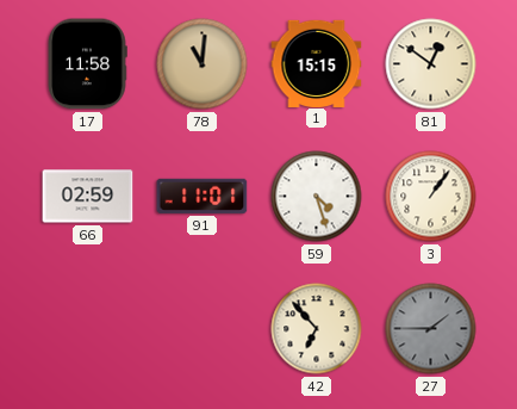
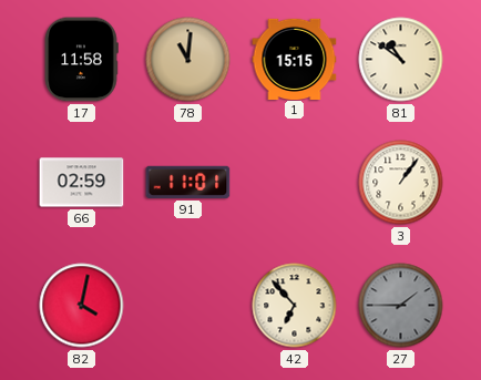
81: 12:51 -> 10:51
59: 4:27 -> none
82: none -> 4:02
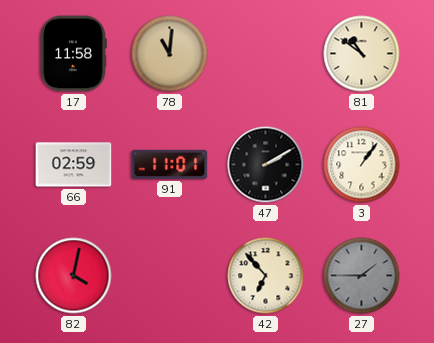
1: 15:15 -> none
47: none -> 2:10
